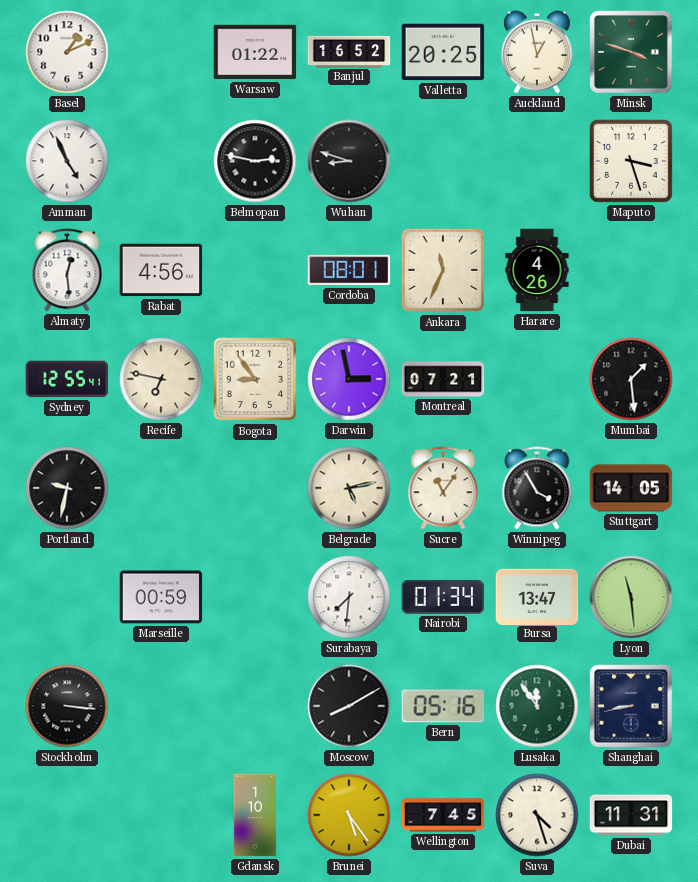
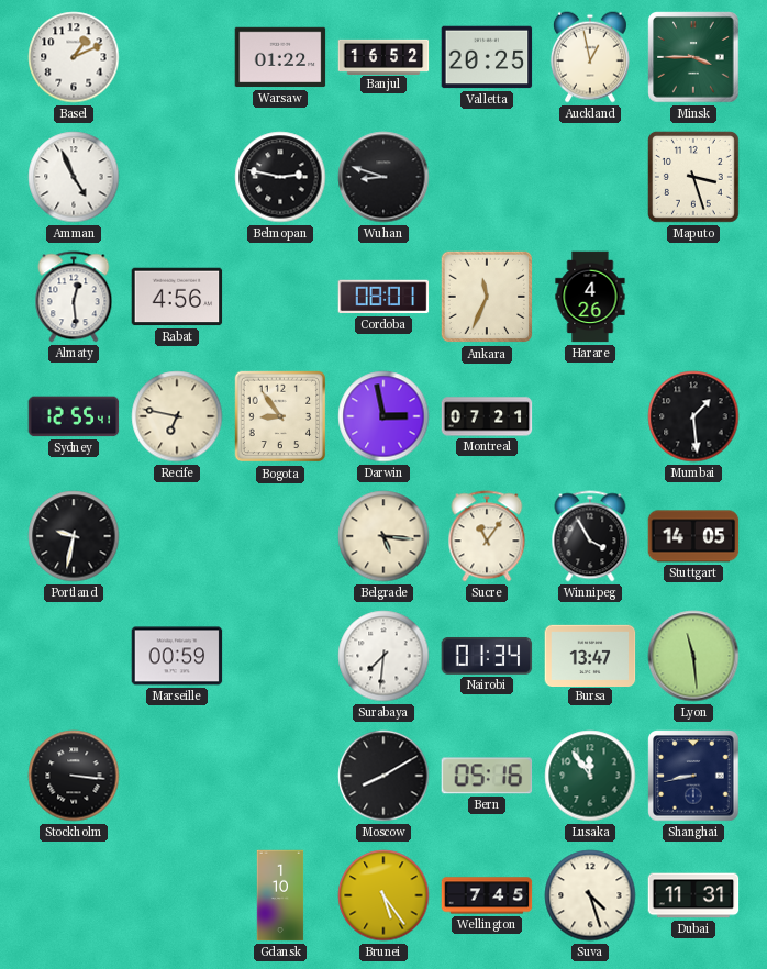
Minsk: 3:48 -> 3:45
Belgrade: 5:13 -> 5:16
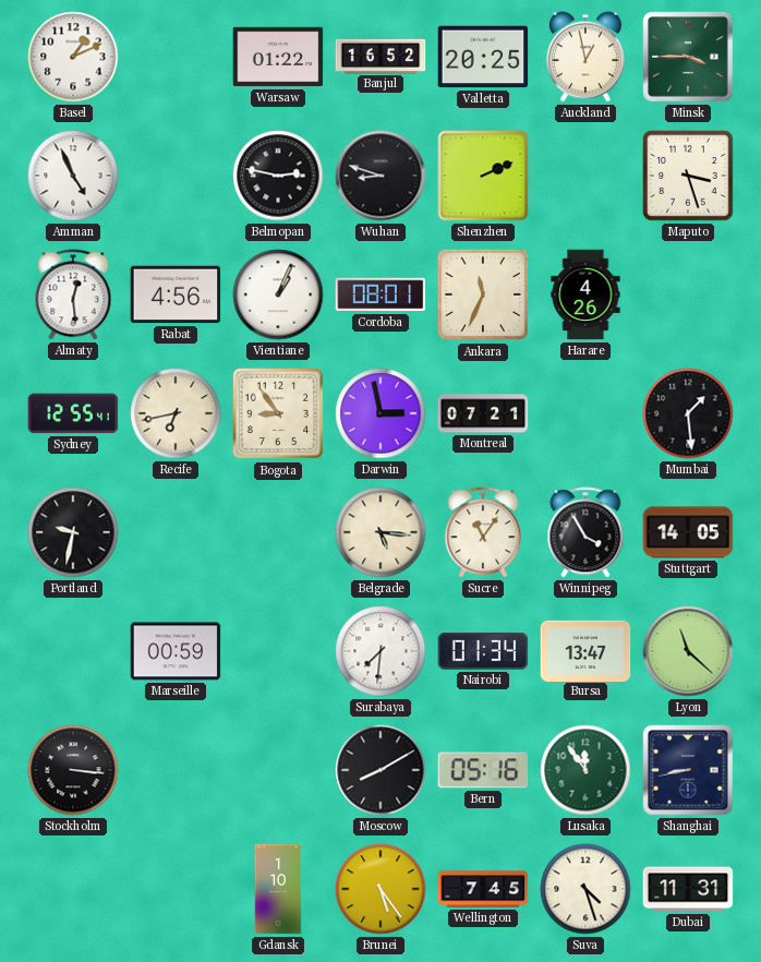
Shenzhen: none -> 2:11
Vientiane: none -> 1:04
Recife: 6:47 -> 6:43
Lyon: 11:29 -> 11:22
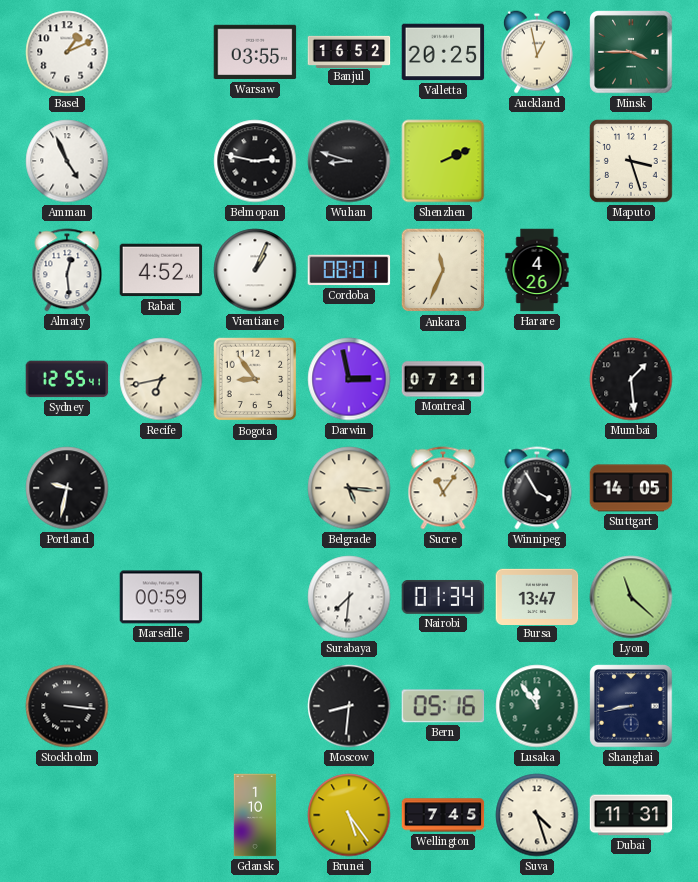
Warsaw: 01:22 -> 03:55
Rabat: 4:56 -> 4:52
Moscow: 8:10 -> 8:31
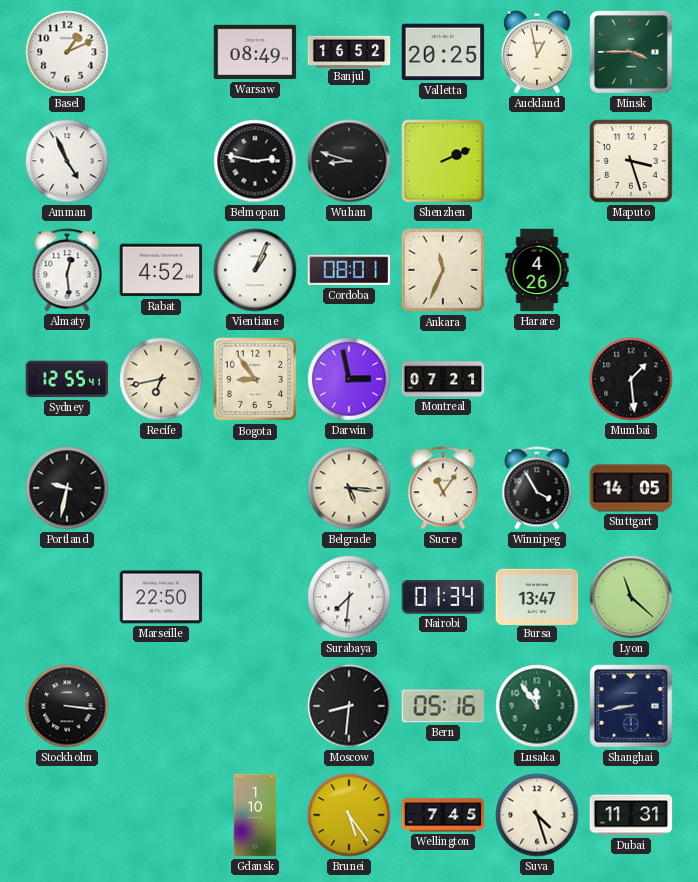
Warsaw: 03:55 -> 08:49
Marseille: 00:59 -> 22:50
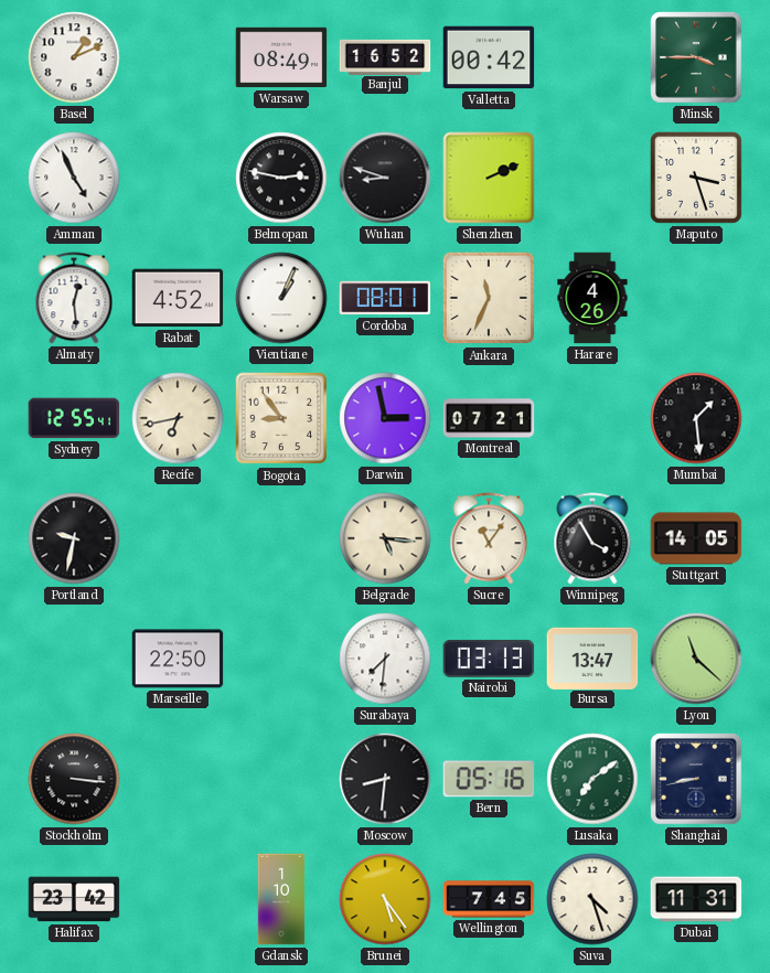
Valletta: 20:25 -> 00:42
Auckland: 12:58 -> none
Nairobi: 01:34 -> 03:13
Lusaka: 11:54 -> 7:09
Halifax: none -> 23:42
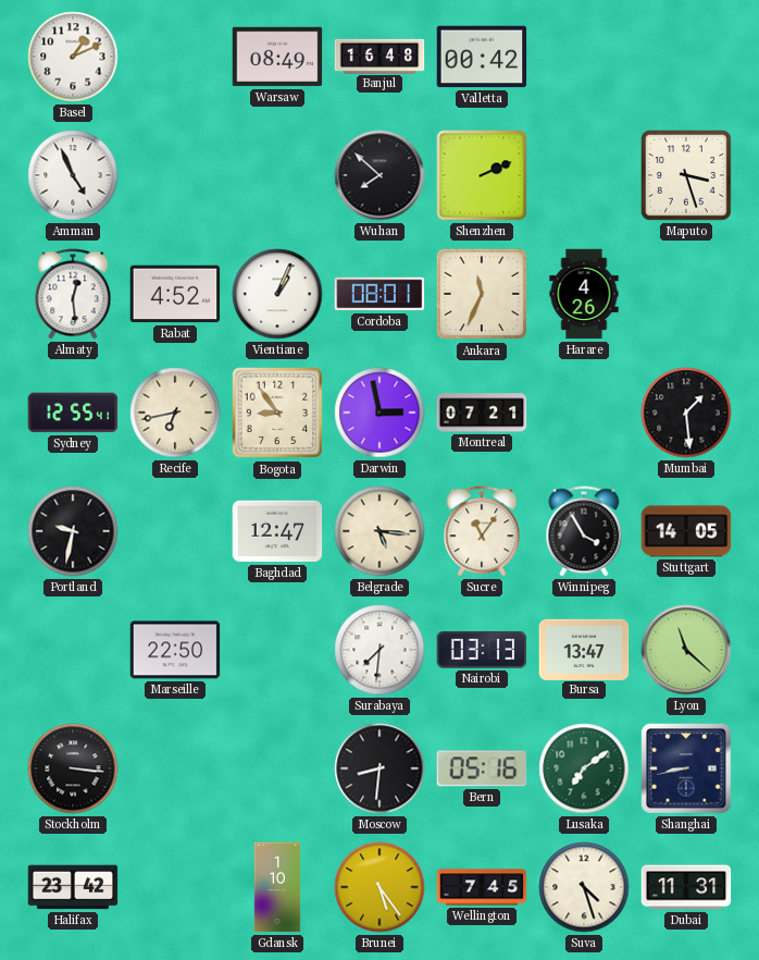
Banjul: 16:52 -> 16:48
Minsk: 3:45 -> none
Belmopan: 2:47 -> none
Wuhan: 8:48 -> 7:52
Baghdad: none -> 12:47
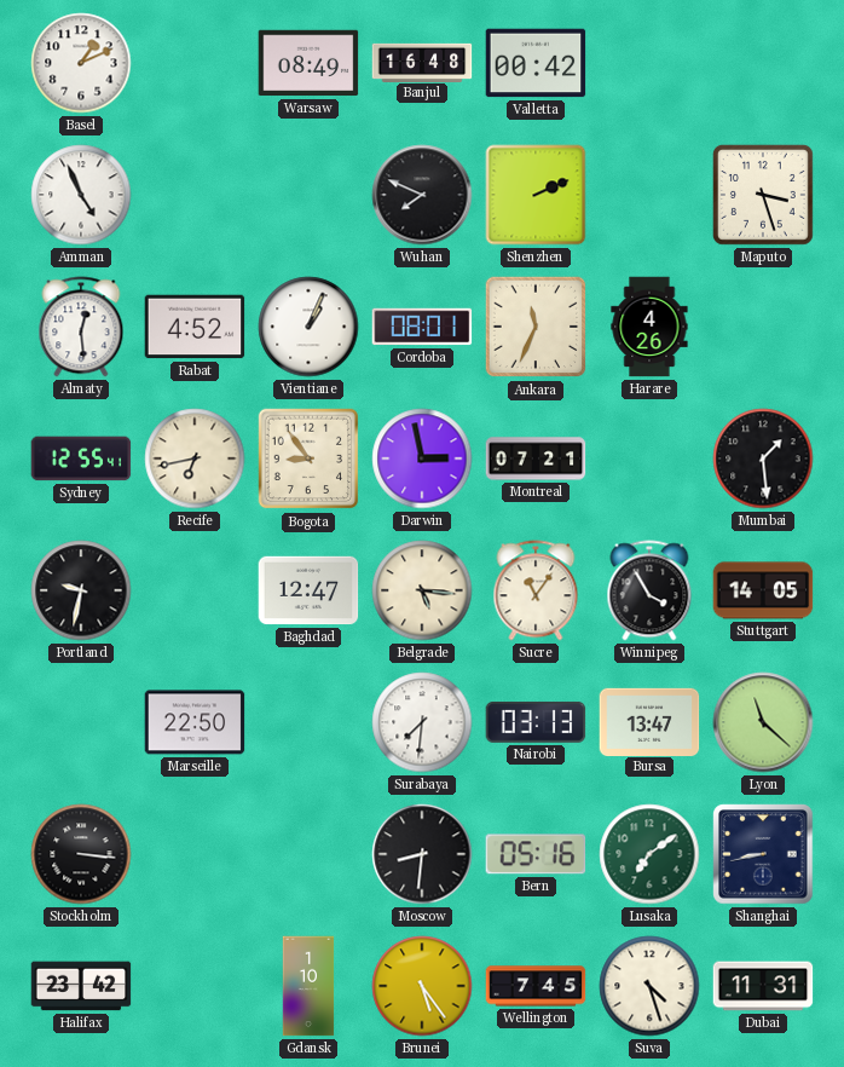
Wuhan: 7:52 -> 7:49
